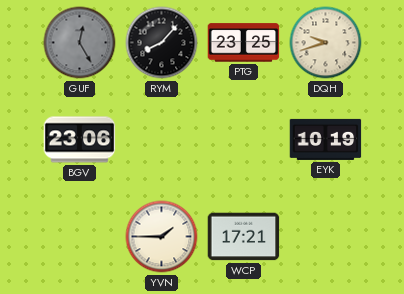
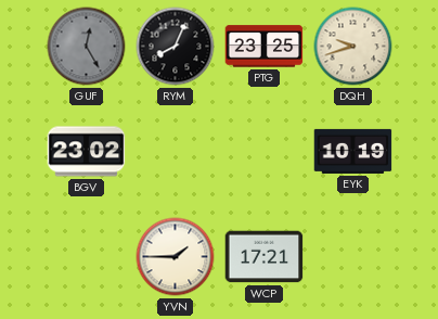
RYM: 8:07 -> 8:04
BGV: 23:06 -> 23:02
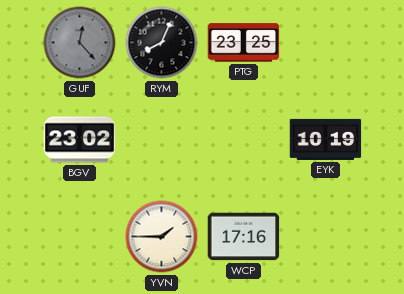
GUF: 12:25 -> 12:23
DQH: 9:42 -> none
WCP: 17:21 -> 17:16
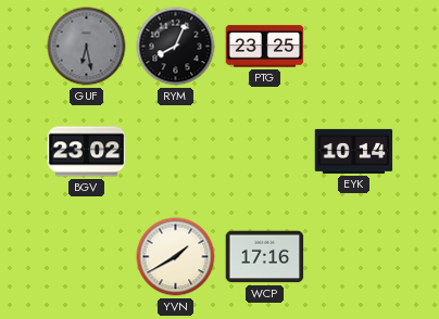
GUF: 12:23 -> 6:28
EYK: 10:19 -> 10:14
YVN: 1:45 -> 1:40
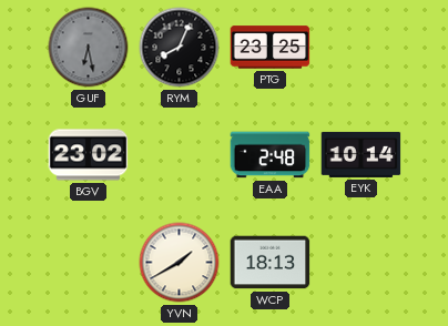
EAA: none -> 2:48
WCP: 17:16 -> 18:13
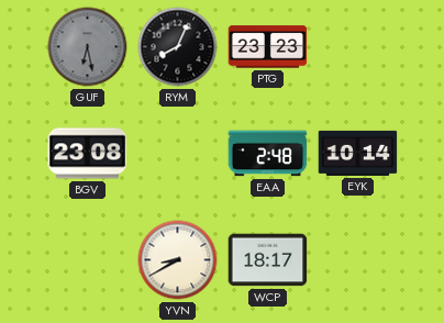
PTG: 23:25 -> 23:23
BGV: 23:02 -> 23:08
YVN: 1:40 -> 8:40
WCP: 18:13 -> 18:17
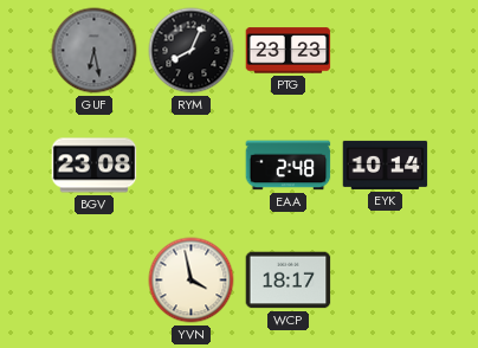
YVN: 8:40 -> 3:58
